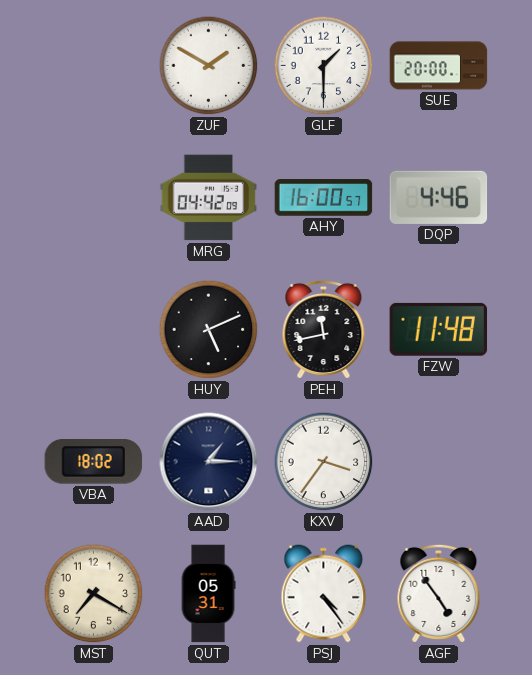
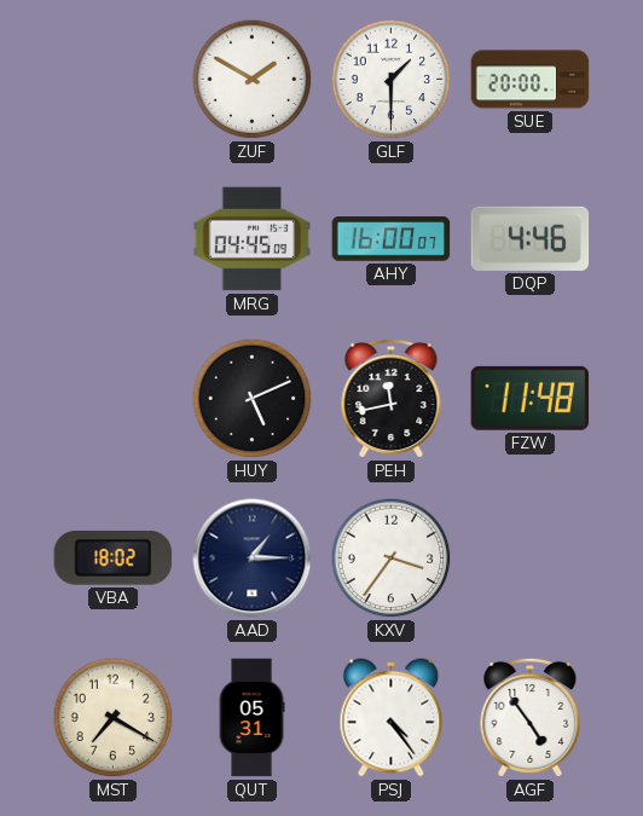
MRG: 04:42 -> 04:45
AHY: 16:00:57 -> 16:00:07
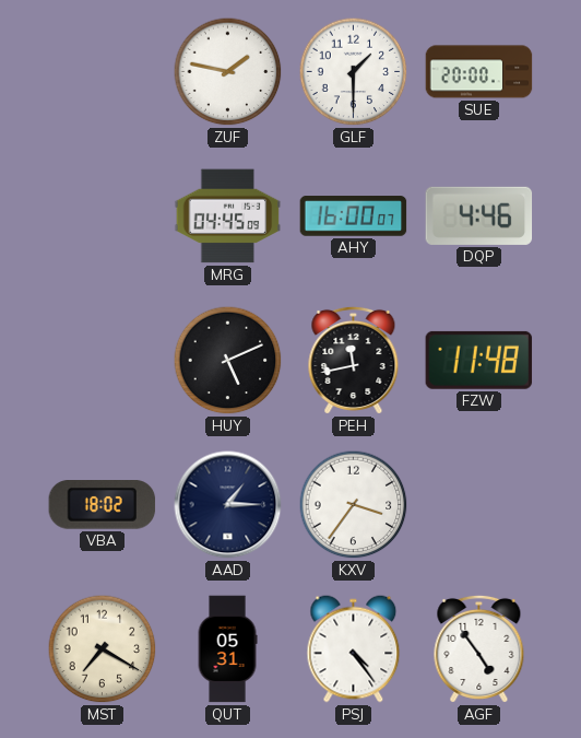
ZUF: 1:50 -> 1:47
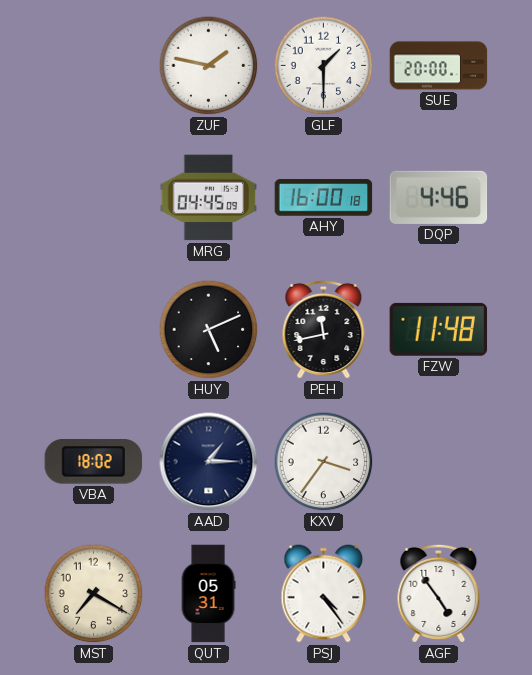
AHY: 16:00:07 -> 16:00:18
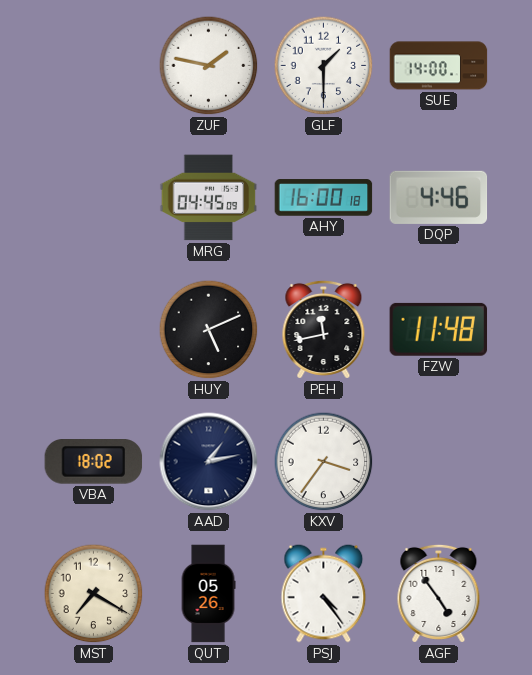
SUE: 20:00 -> 14:00
AAD: 1:15 -> 1:13
QUT: 05:31 -> 05:26
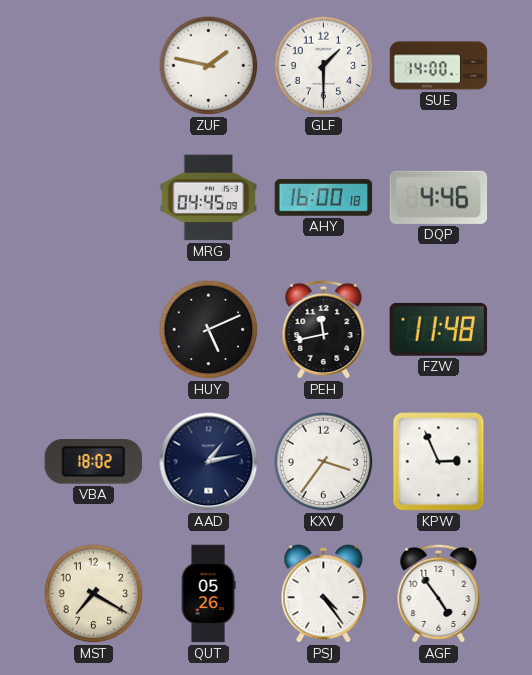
KPW: none -> 2:56
